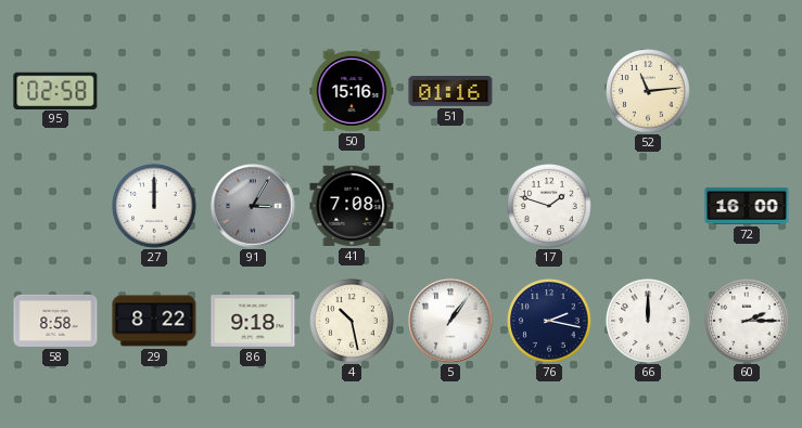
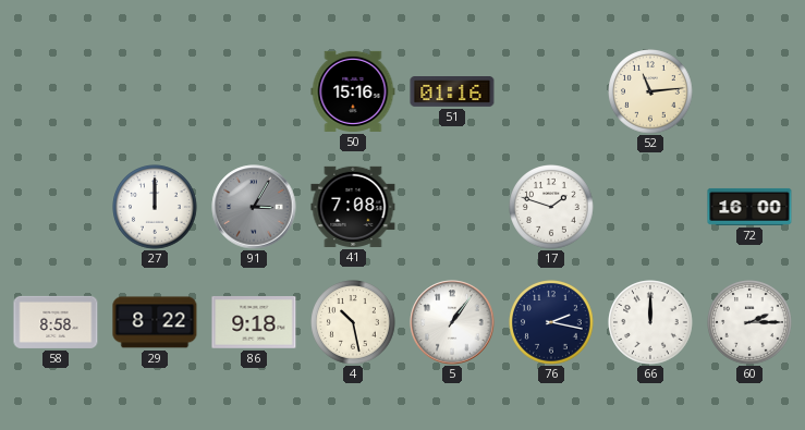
95: 02:58 -> none
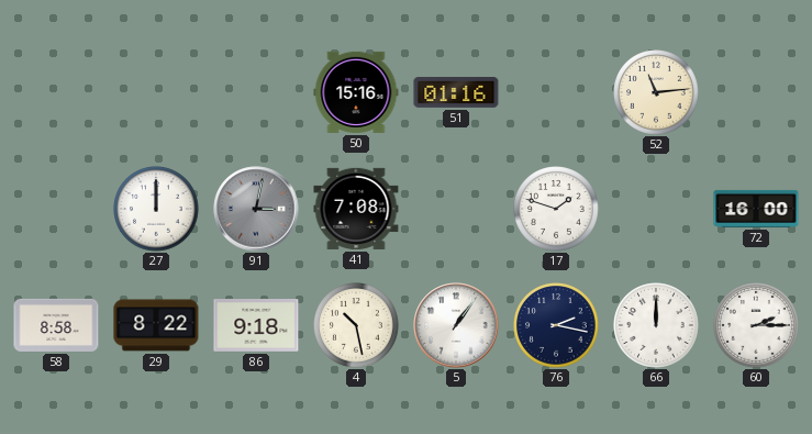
91: 3:05 -> 3:02
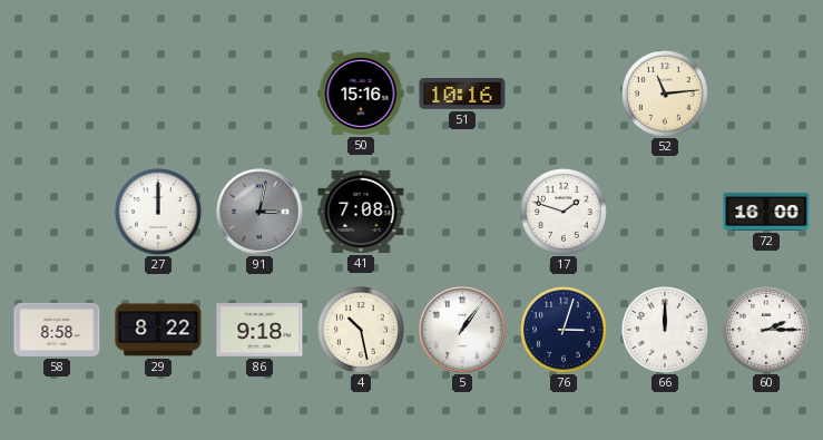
51: 01:16 -> 10:16
76: 2:17 -> 3:03
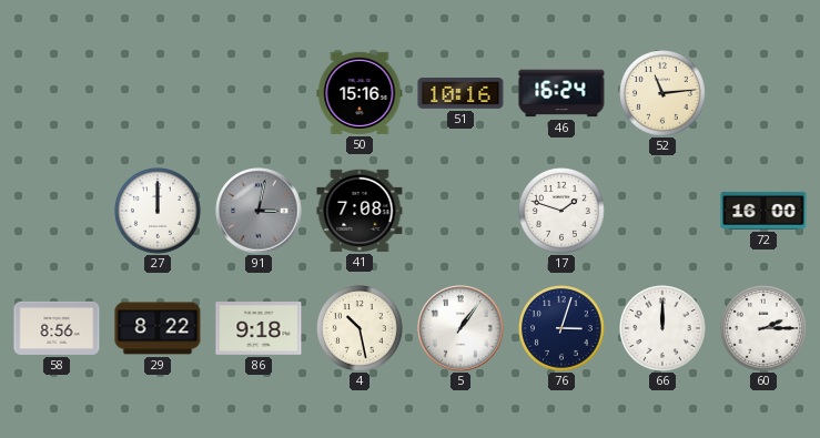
46: none -> 16:24
58: 8:58 -> 8:56
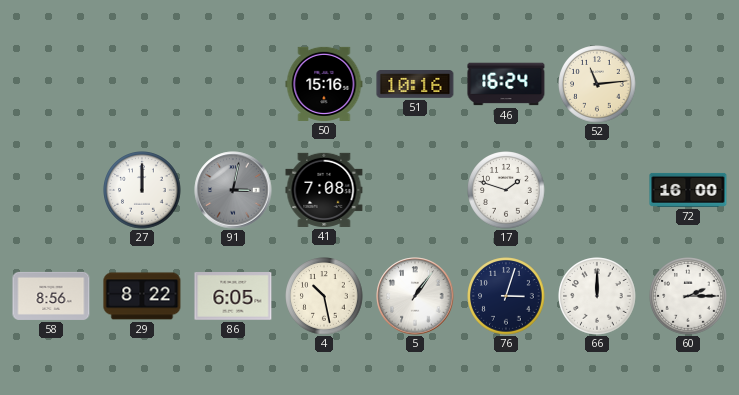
86: 9:18 -> 6:05
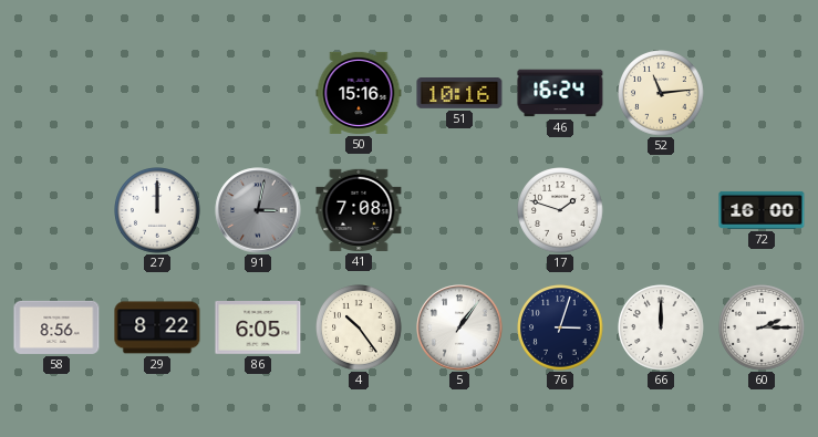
4: 10:28 -> 10:24
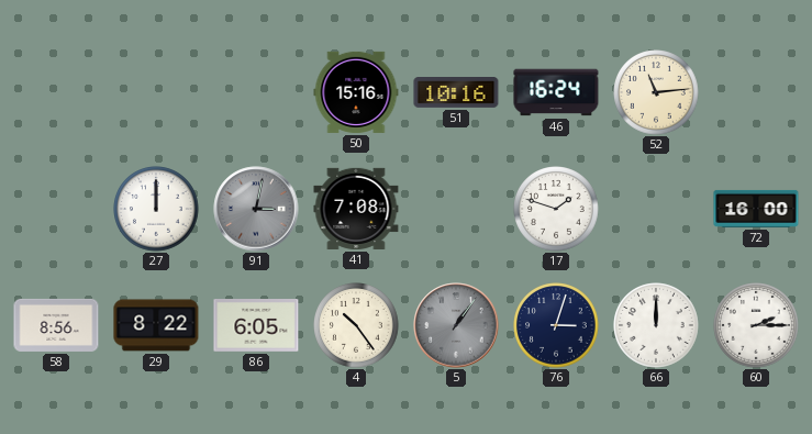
5 dial: white -> grey
